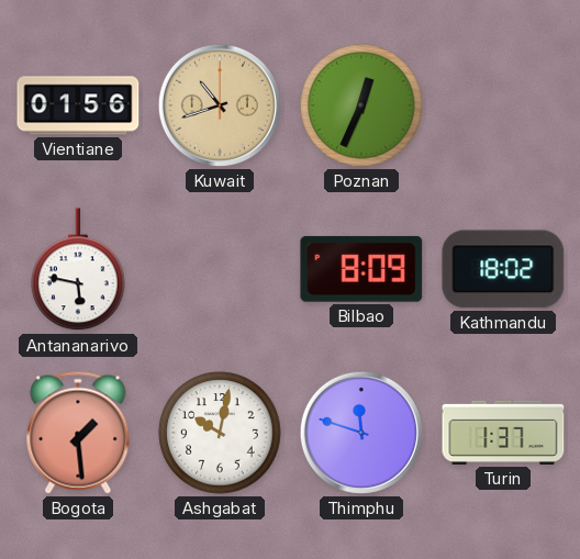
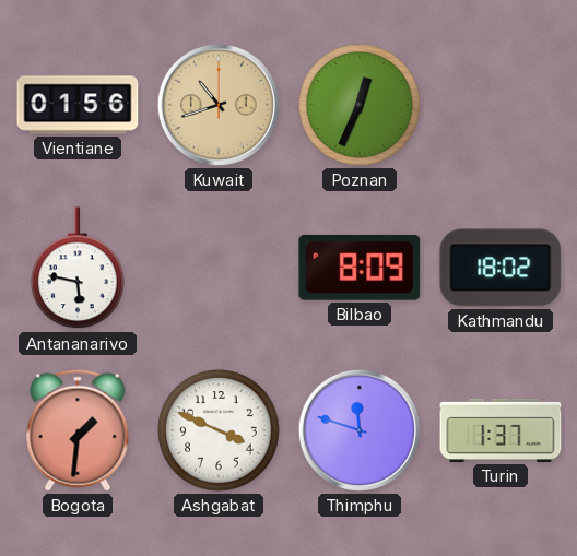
Bogota: 1:29 -> 1:31
Ashgabat: 10:02 -> 3:49
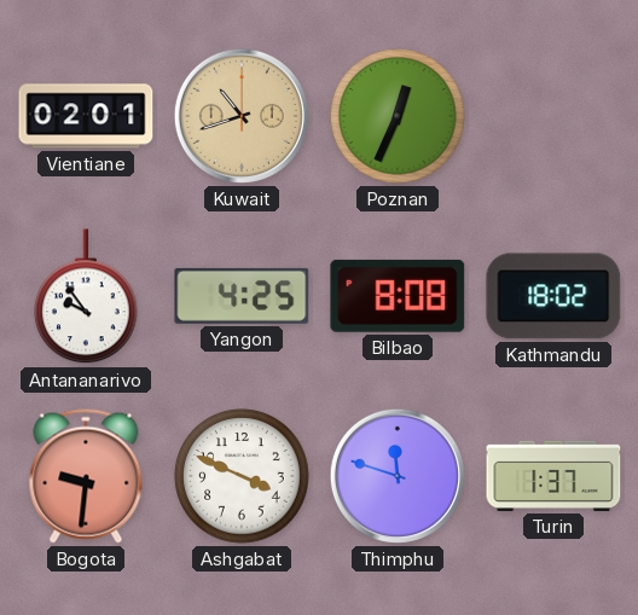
Vientiane: 01:56 -> 02:01
Antananarivo: 5:47 -> 9:54
Yangon: none -> 4:25
Bilbao: 8:09 -> 8:08
Bogota: 1:31 -> 9:31
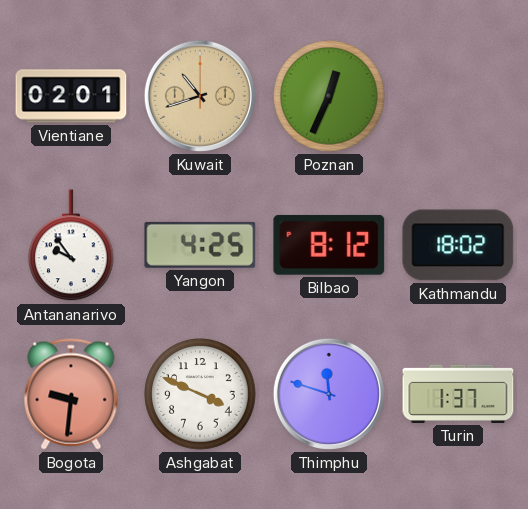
Bilbao: 8:08 -> 8:12
